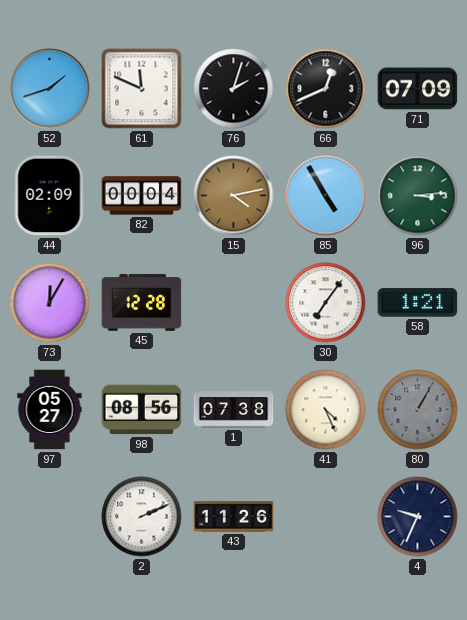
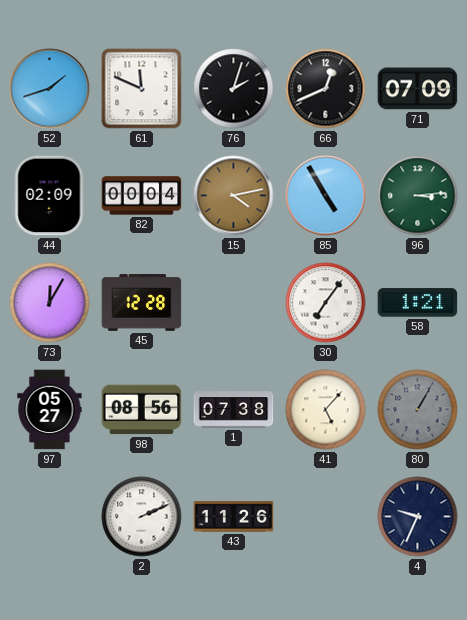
41: 4:26 -> 5:07
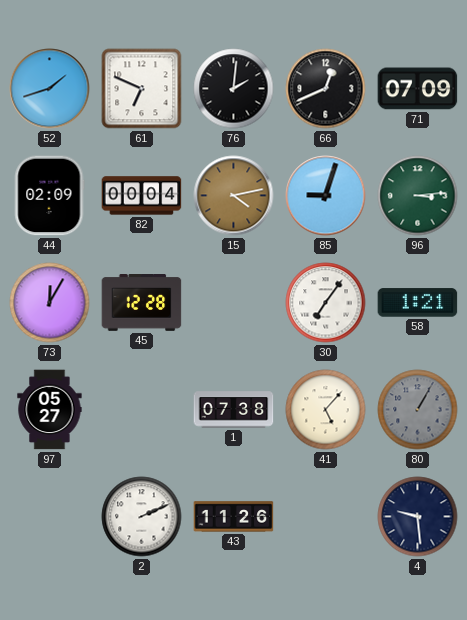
61: 11:49 -> 6:49
76: 2:03 -> 2:01
85: 4:55 -> 9:03
98: 08:56 -> none
4: 9:34 -> 9:29
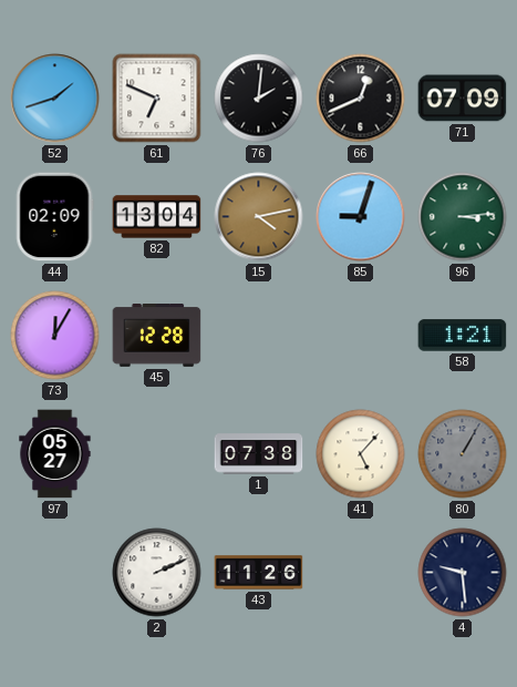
82: 00:04 -> 13:04
30: 7:06 -> none
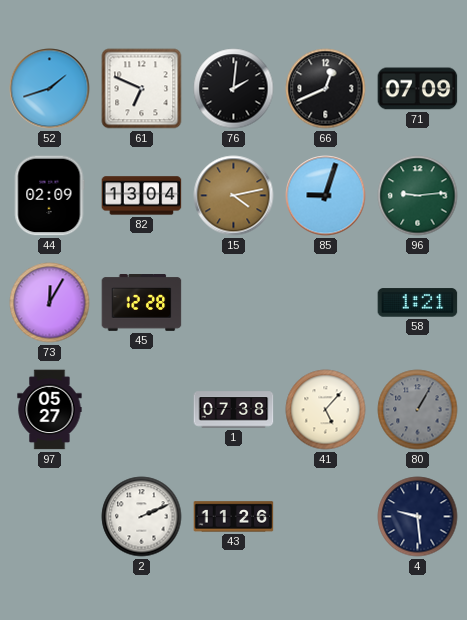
96: 3:14 -> 9:14
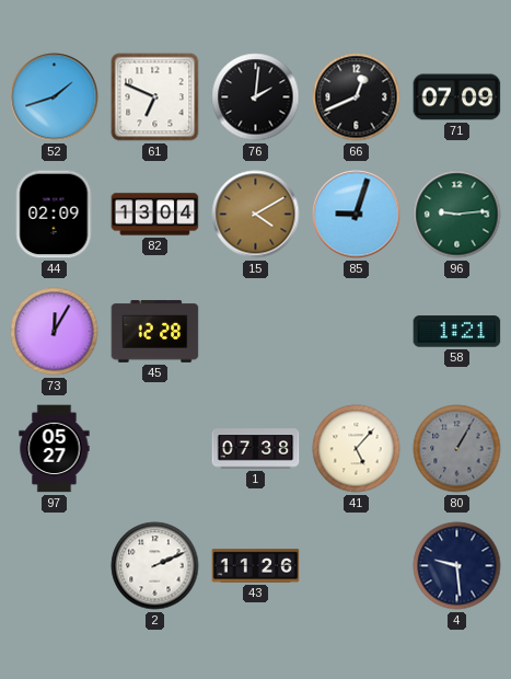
15: 4:13 -> 4:10
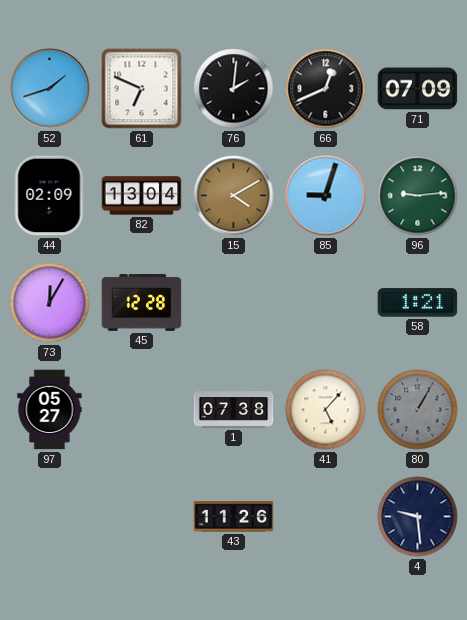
2: 2:11 -> none
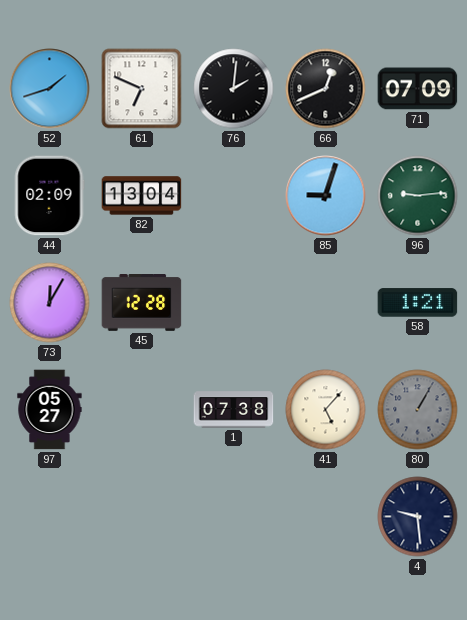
15: 4:10 -> none
43: 11:26 -> none
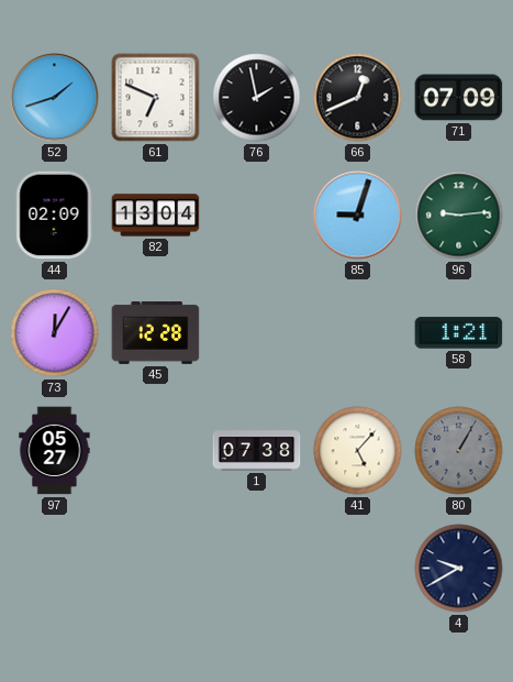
76: 2:01 -> 1:58
4: 9:29 -> 9:40
